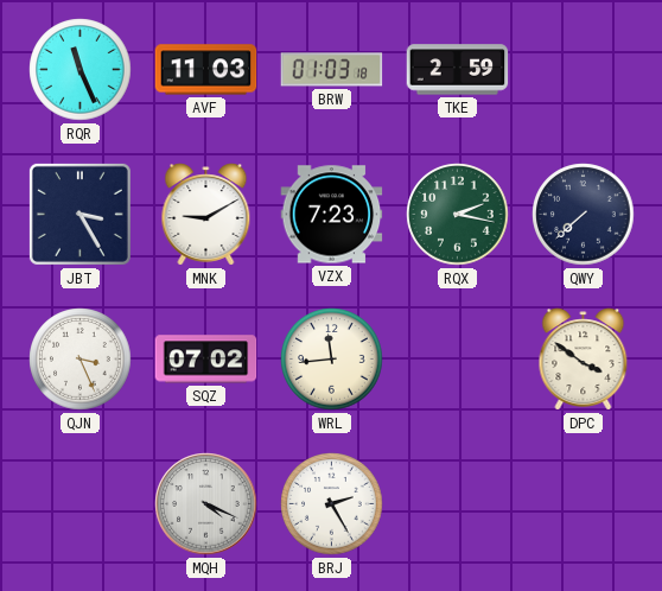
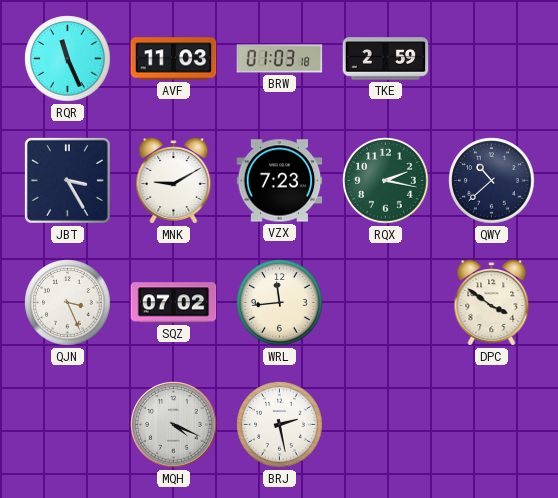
QWY: 7:38 -> 10:38
BRJ: 2:25 -> 2:28
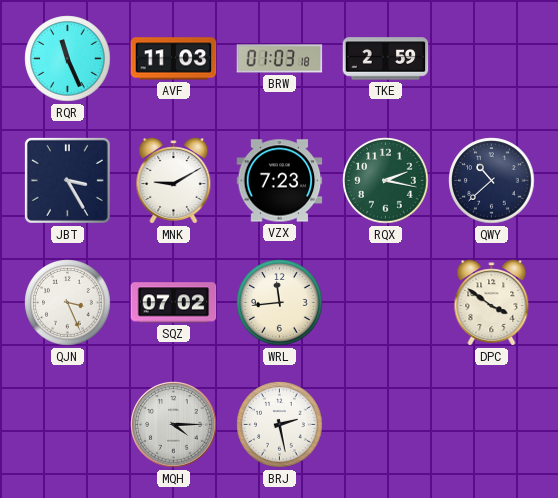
MQH: 4:19 -> 4:15
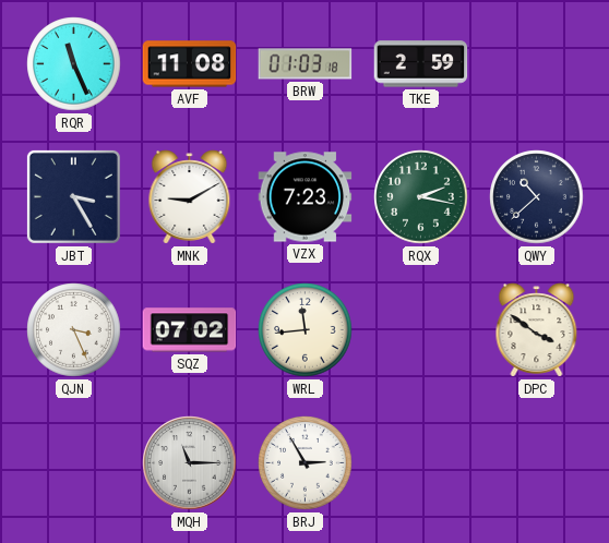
AVF: 11:03 -> 11:08
MQH: 4:15 -> 11:15
BRJ: 2:28 -> 2:55
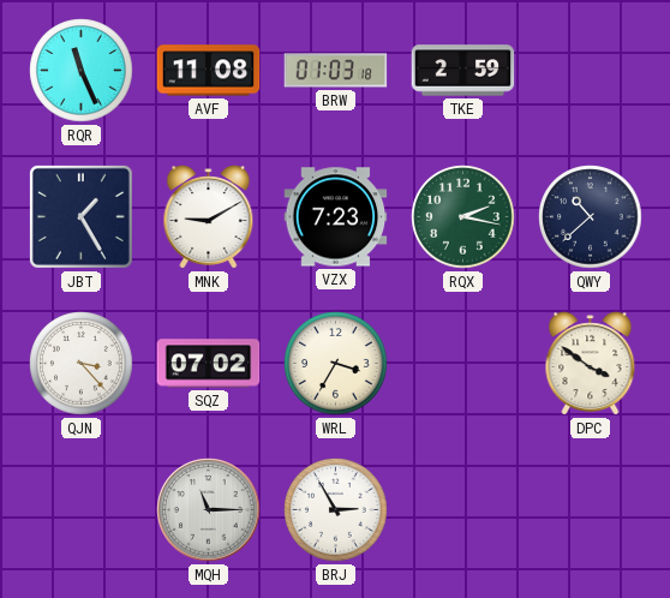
JBT: 3:25 -> 1:25
QJN: 3:26 -> 3:23
WRL: 11:44 -> 3:35
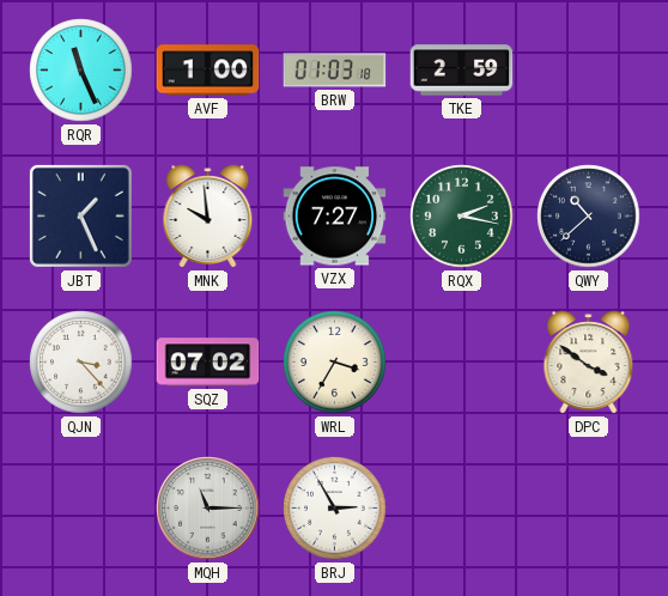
AVF: 11:08 -> 1:00
JBT: 1:25 -> 1:26
MNK: 9:10 -> 9:59
VZX: 7:23 -> 7:27
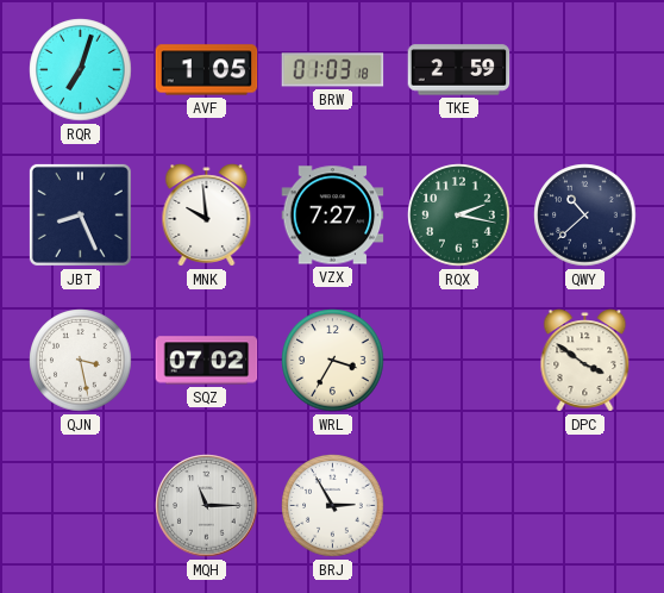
RQR: 11:26 -> 7:03
AVF: 1:00 -> 1:05
JBT: 1:26 -> 8:26
QJN: 3:23 -> 3:28
